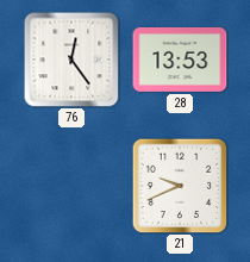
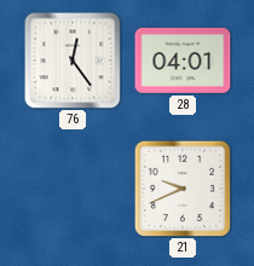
28: 13:53 -> 04:01
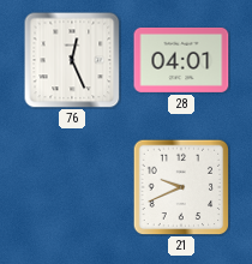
76: 12:24 -> 12:26
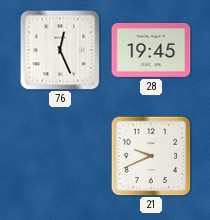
28: 04:01 -> 19:45
